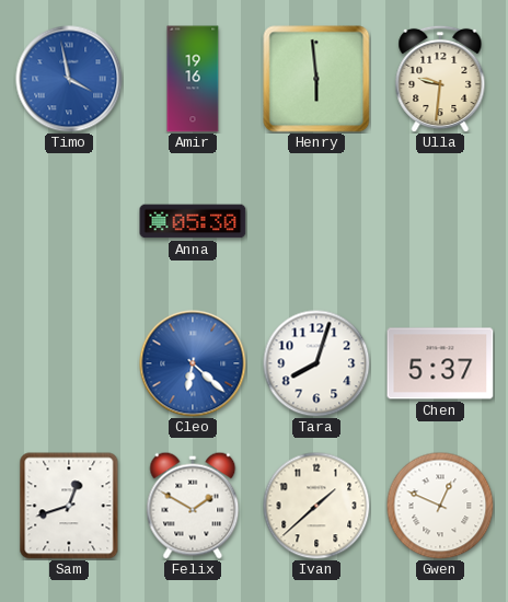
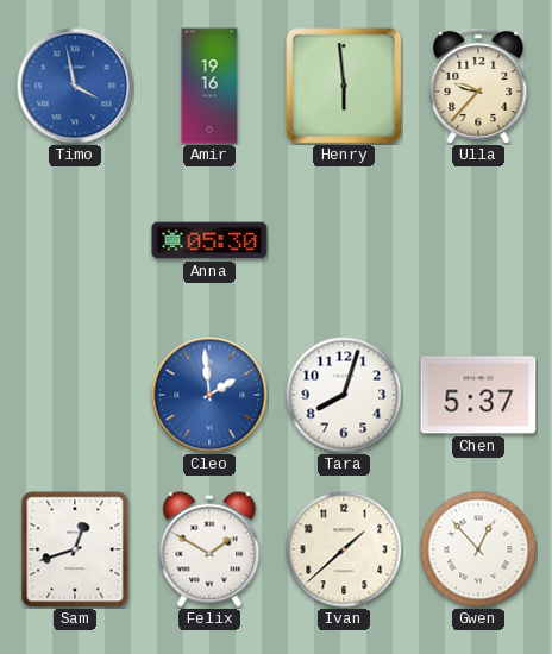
Ulla: 9:31 -> 9:37
Cleo: 6:22 -> 1:59
Gwen: 12:49 -> 12:53
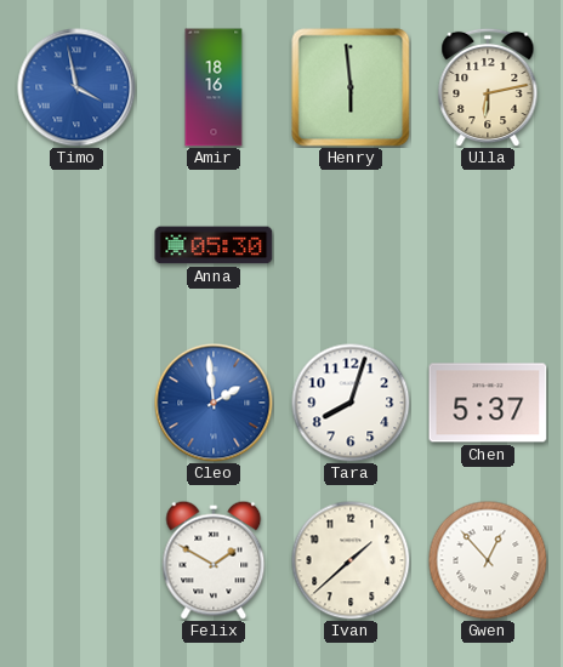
Amir: 19:16 -> 18:16
Ulla: 9:37 -> 6:13
Sam: 12:42 -> none
